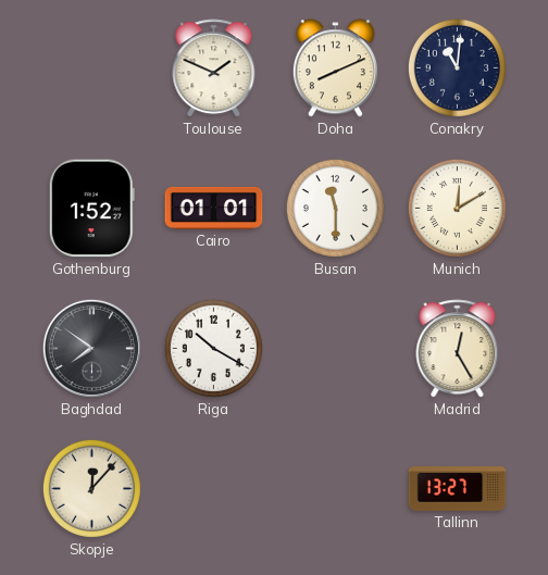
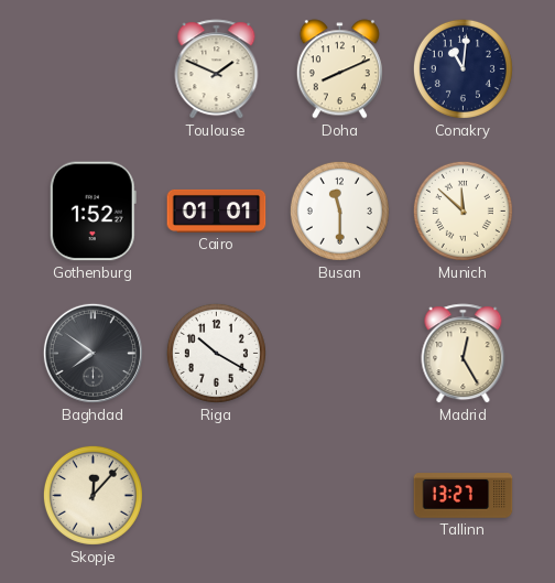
Munich: 12:10 -> 11:52
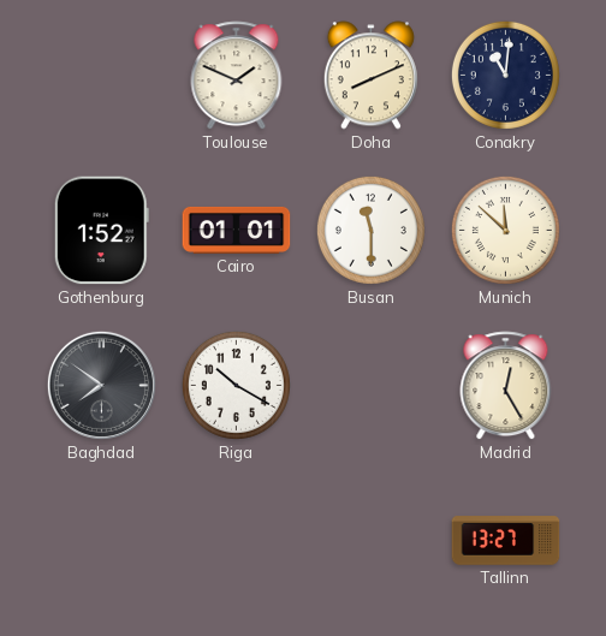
Skopje: 12:07 -> none
